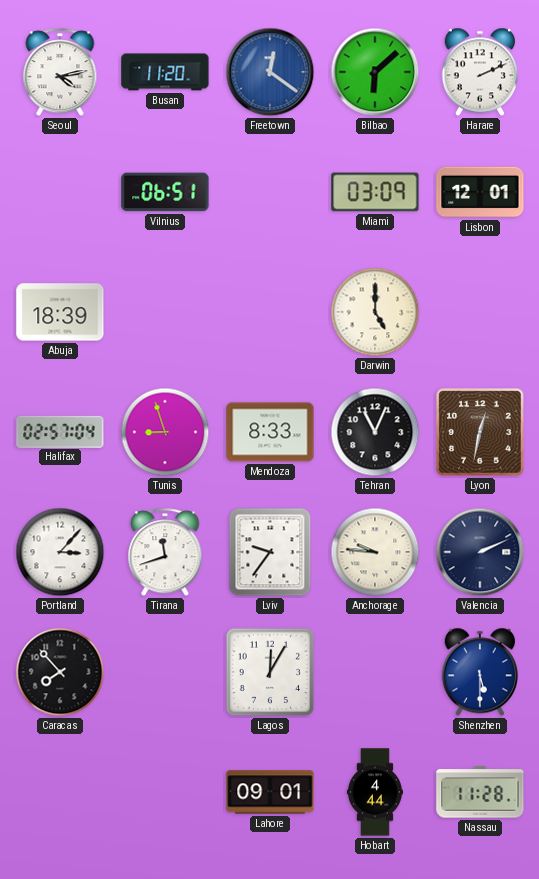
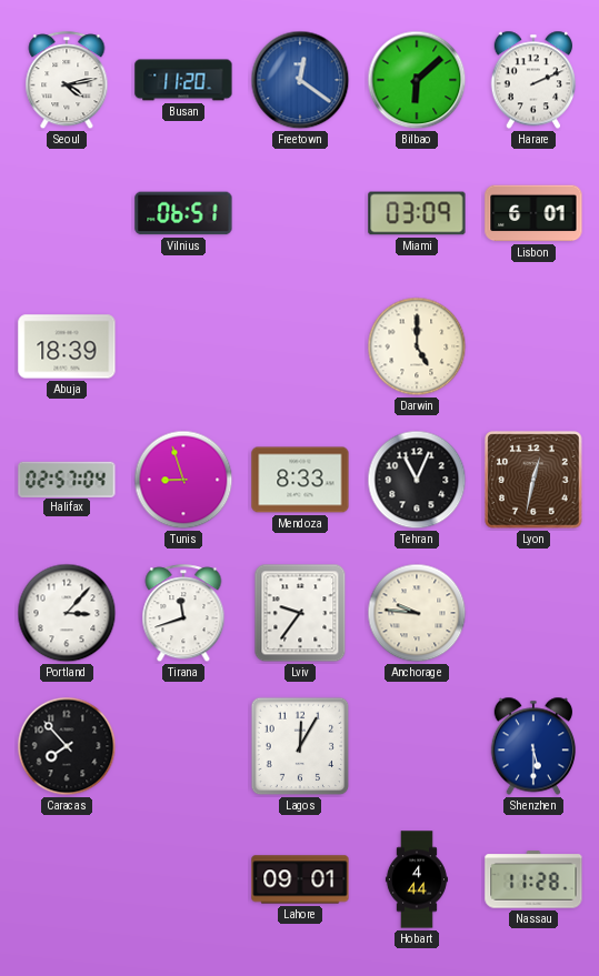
Lisbon: 12:01 -> 6:01
Valencia: 2:11 -> none
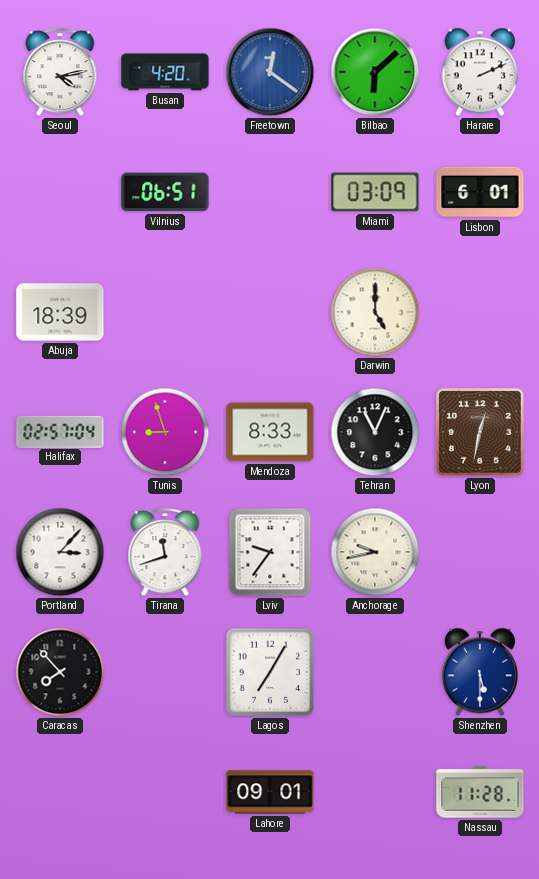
Busan: 11:20 -> 4:20
Anchorage: 9:46 -> 9:43
Lagos: 12:05 -> 7:05
Hobart: 4:44 -> none
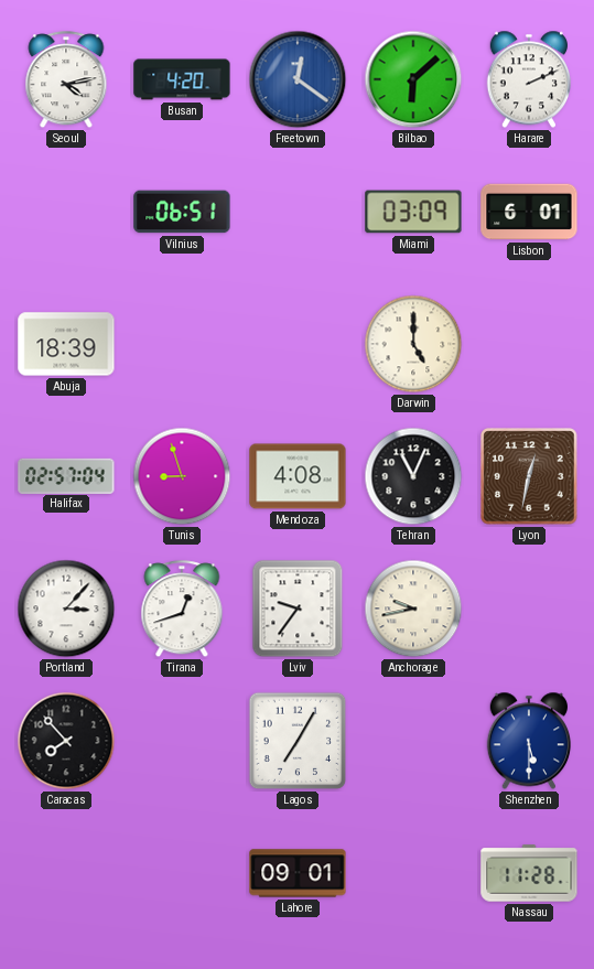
Mendoza: 8:33 -> 4:08
Tirana: 11:42 -> 12:42
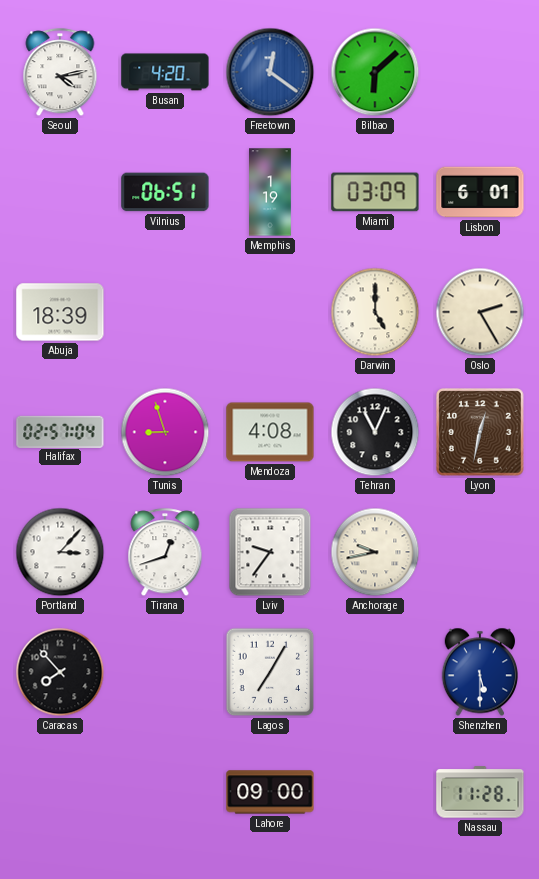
Harare: 2:11 -> none
Memphis: none -> 1:19
Oslo: none -> 2:25
Lahore: 09:01 -> 09:00
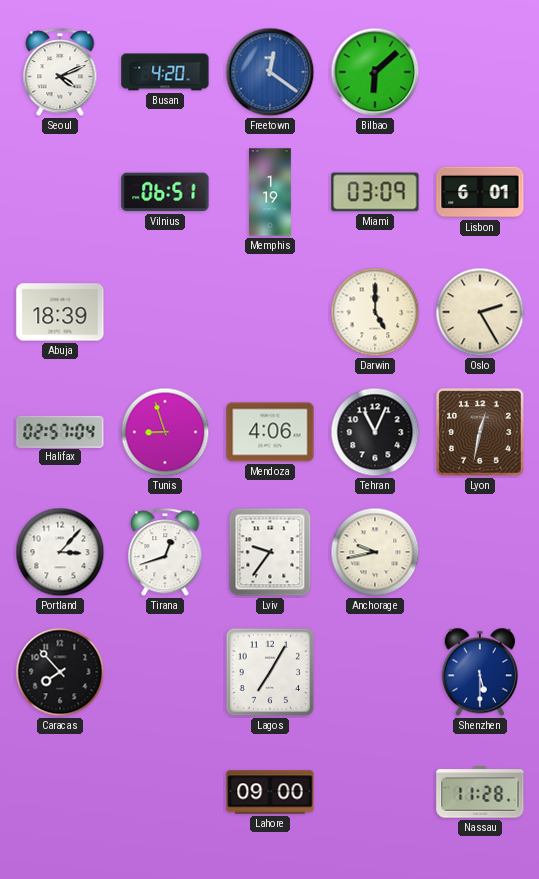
Seoul: 4:13 -> 4:11
Mendoza: 4:08 -> 4:06
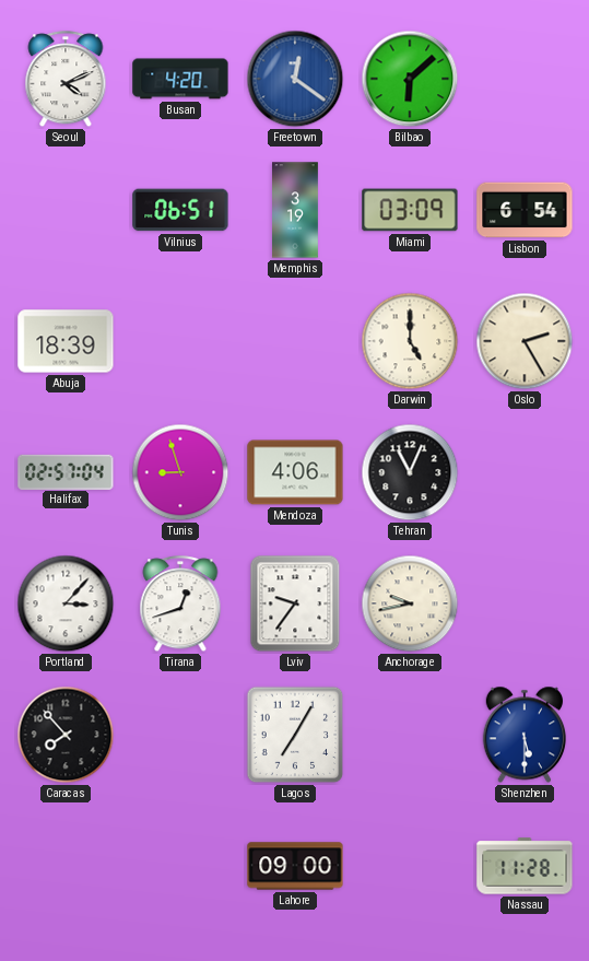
Memphis: 1:19 -> 3:19
Lisbon: 6:01 -> 6:54
Lyon: 12:32 -> none
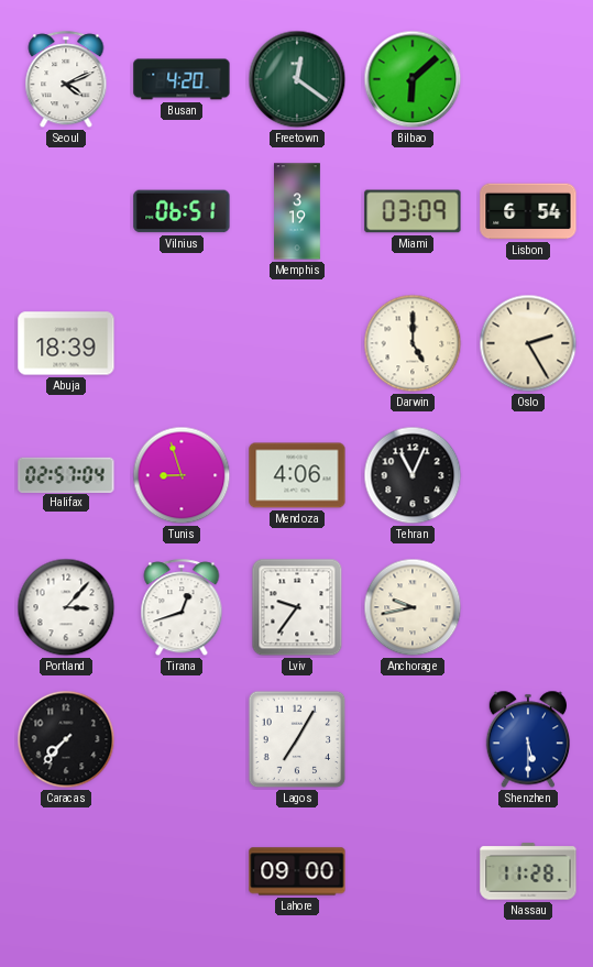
Freetown dial: blue -> green
Caracas: 7:53 -> 7:37
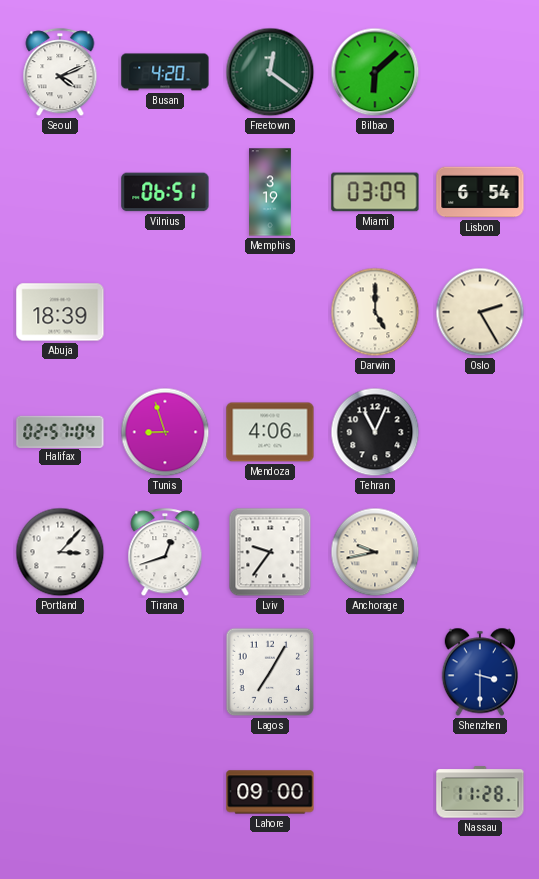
Caracas: 7:37 -> none
Shenzhen: 5:30 -> 3:30
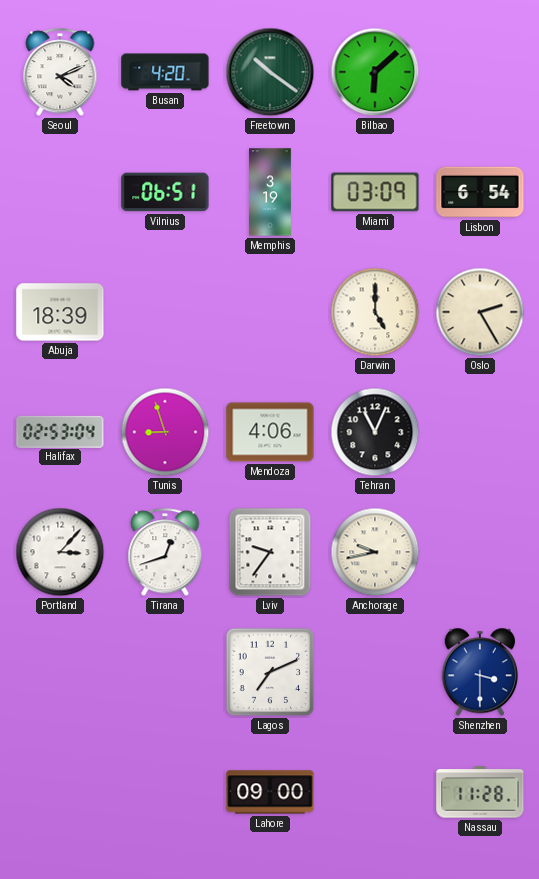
Freetown: 12:21 -> 10:21
Halifax: 02:57 -> 02:53
Lagos: 7:05 -> 7:11
